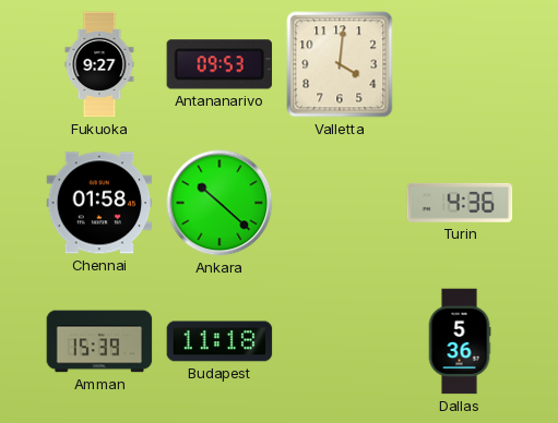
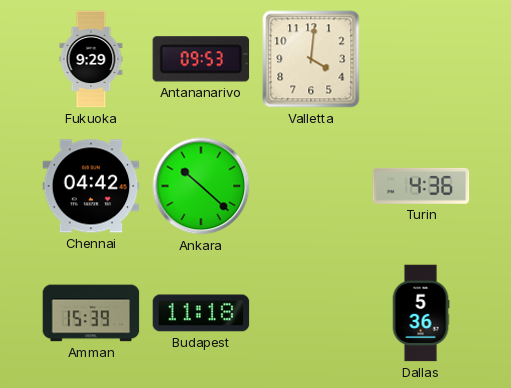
Fukuoka: 9:27 -> 9:29
Chennai: 01:58 -> 04:42
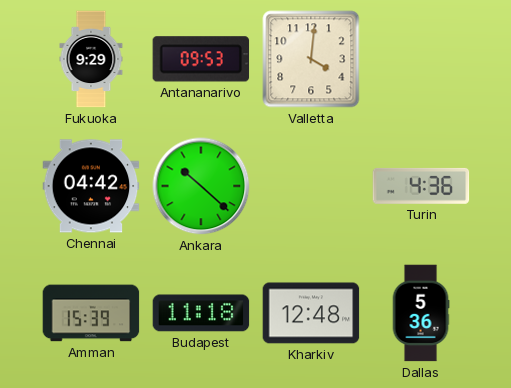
Kharkiv: none -> 12:48
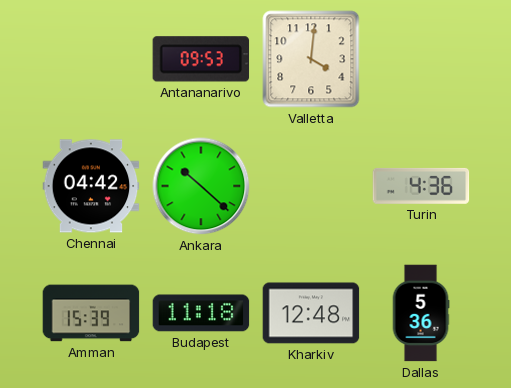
Fukuoka: 9:29 -> none
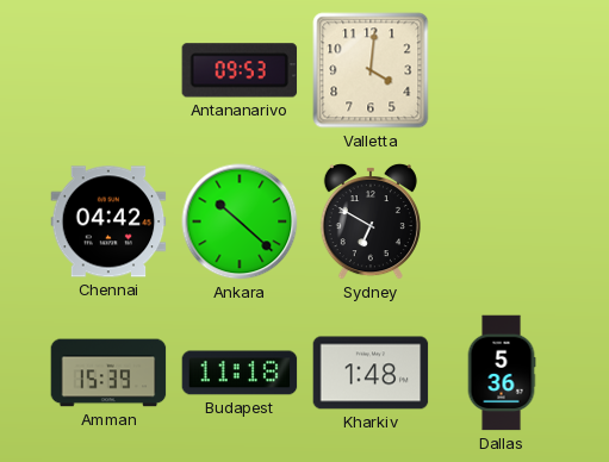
Sydney: none -> 6:50
Turin: 4:36 -> none
Kharkiv: 12:48 -> 1:48
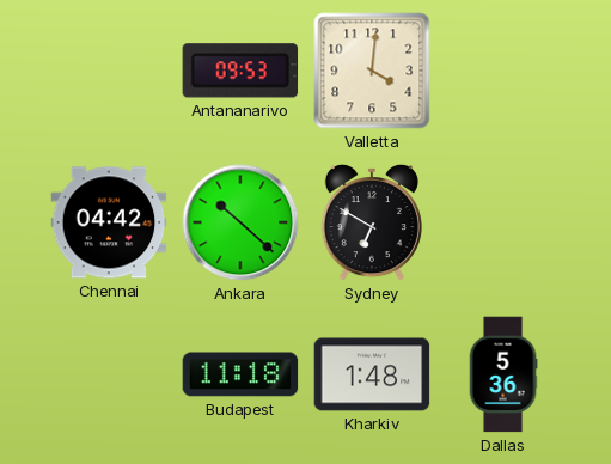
Amman: 15:39 -> none
